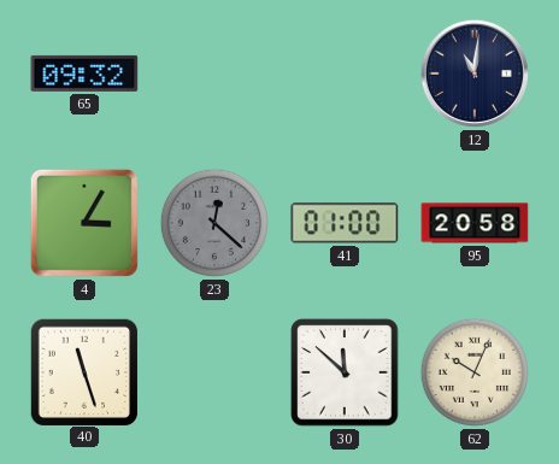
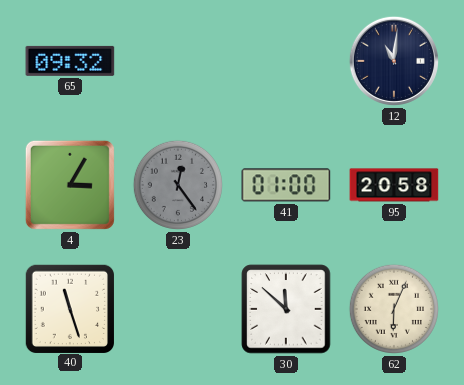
23: 12:22 -> 12:24
62: 10:04 -> 6:04
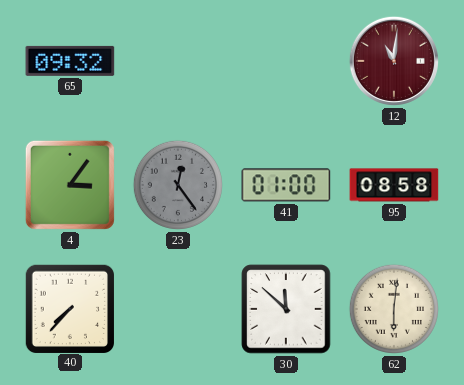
12 dial: navy -> burgundy
4: 3:05 -> 3:06
95: 20:58 -> 08:58
40: 11:27 -> 7:37
62: 6:04 -> 6:01
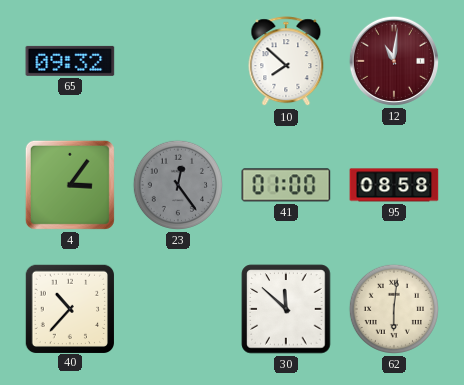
10: none -> 7:52
40: 7:37 -> 10:37
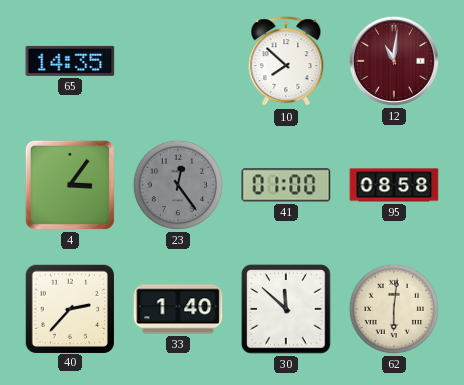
65: 09:32 -> 14:35
40: 10:37 -> 2:37
33: none -> 1:40
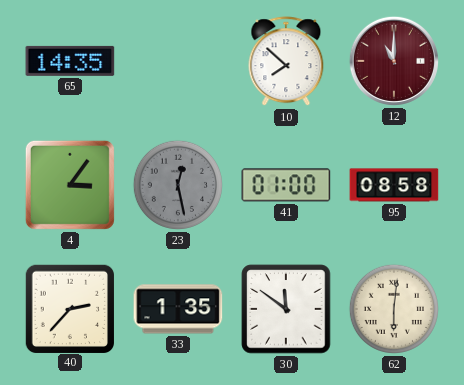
12: 11:01 -> 11:00
23: 12:24 -> 12:28
33: 1:40 -> 1:35
30: 11:52 -> 11:51
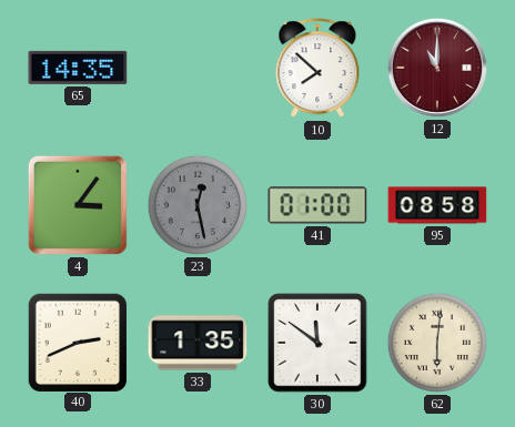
40: 2:37 -> 2:41
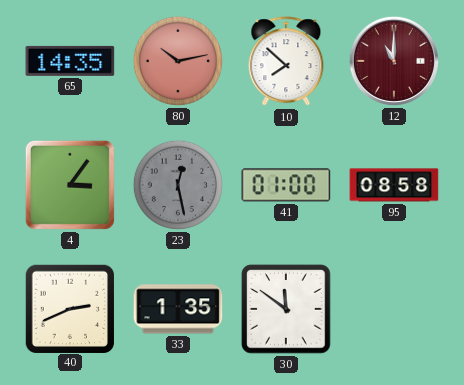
80: none -> 10:13
62: 6:01 -> none
